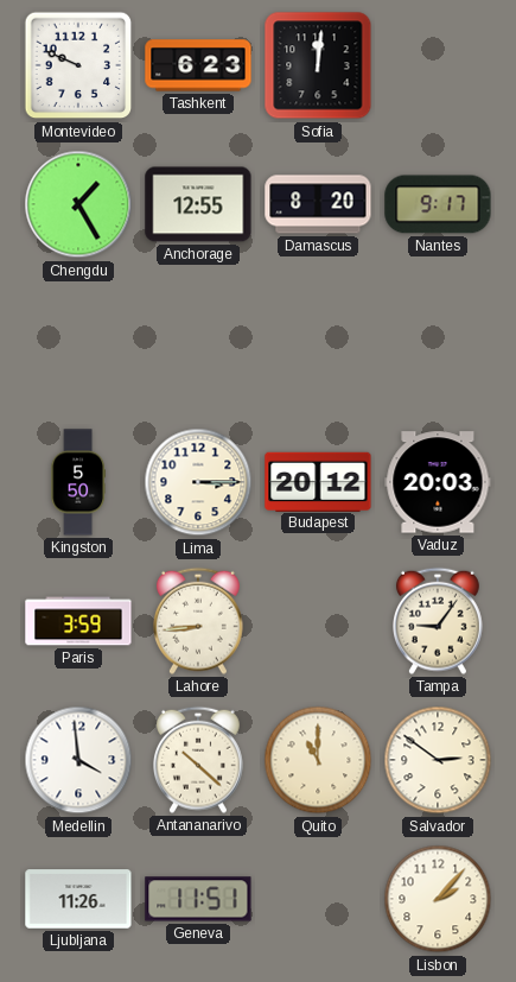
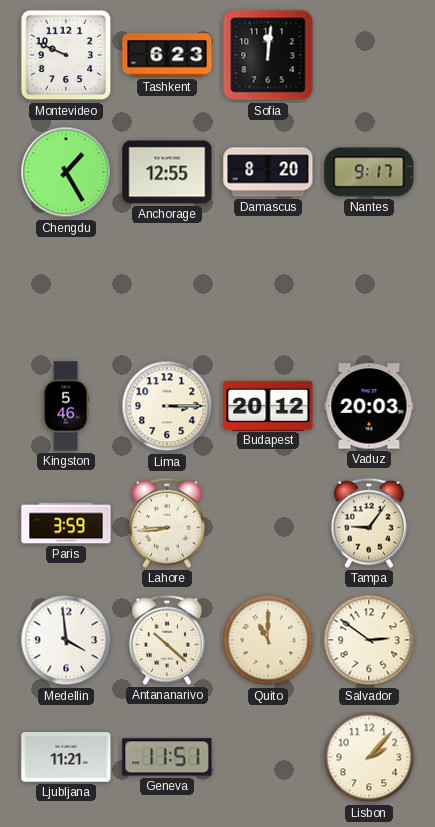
Kingston: 5:50 -> 5:46
Ljubljana: 11:26 -> 11:21
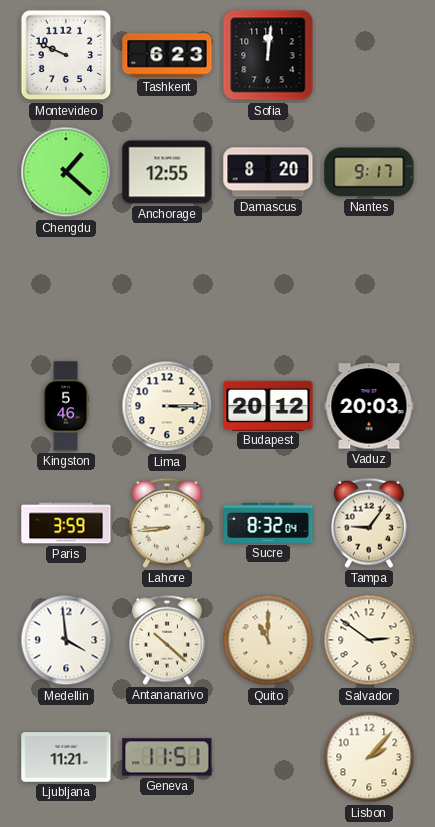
Chengdu: 1:25 -> 1:22
Sucre: none -> 8:32
